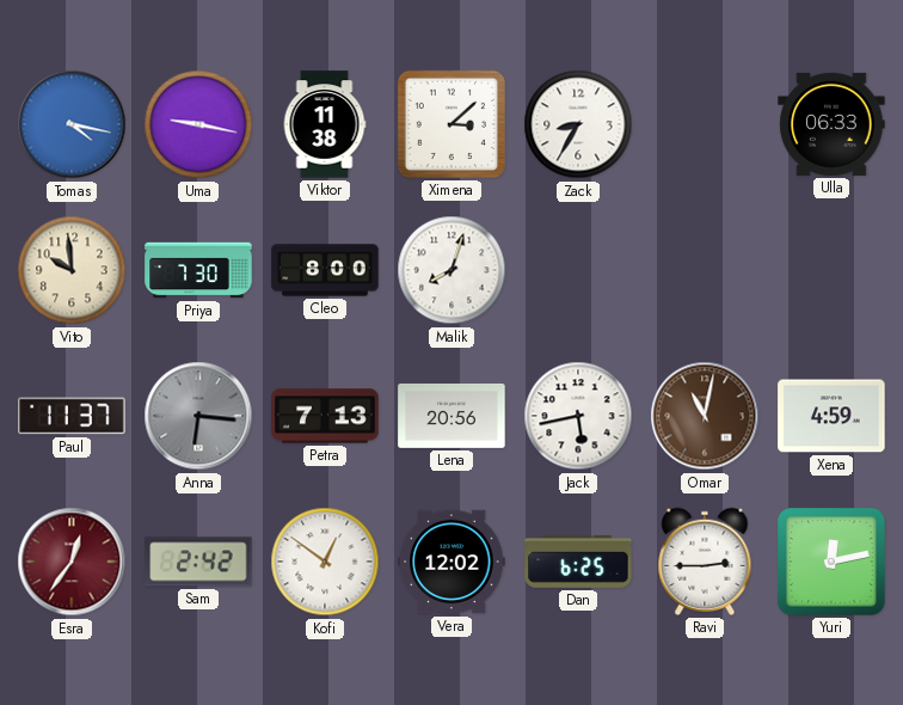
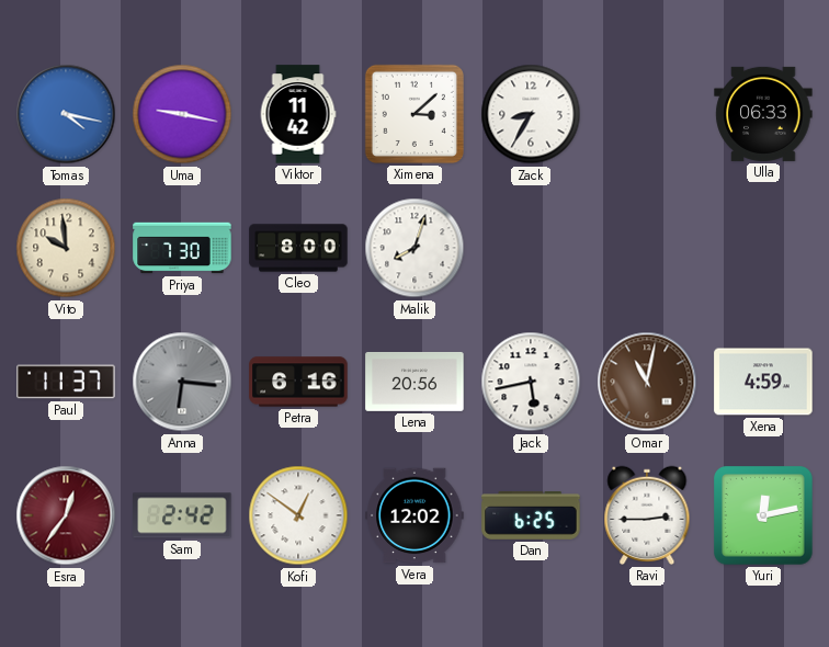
Viktor: 11:38 -> 11:42
Petra: 7:13 -> 6:16
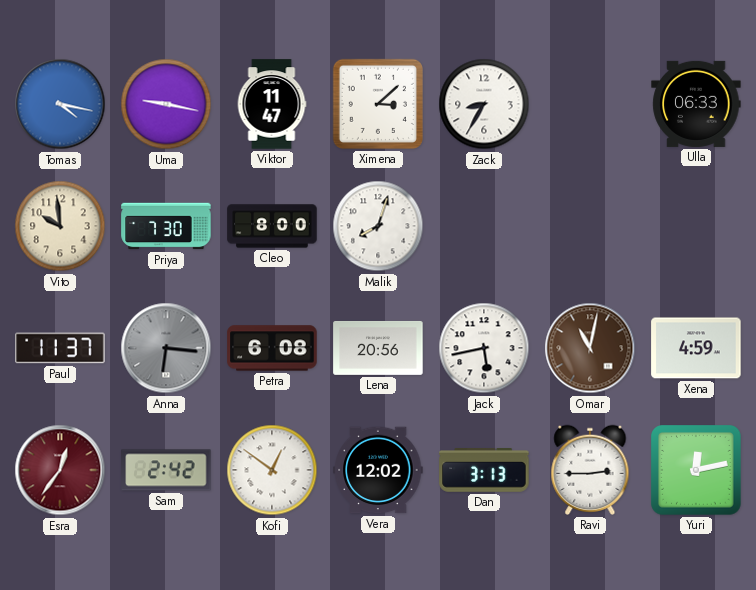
Viktor: 11:42 -> 11:47
Petra: 6:16 -> 6:08
Dan: 6:25 -> 3:13
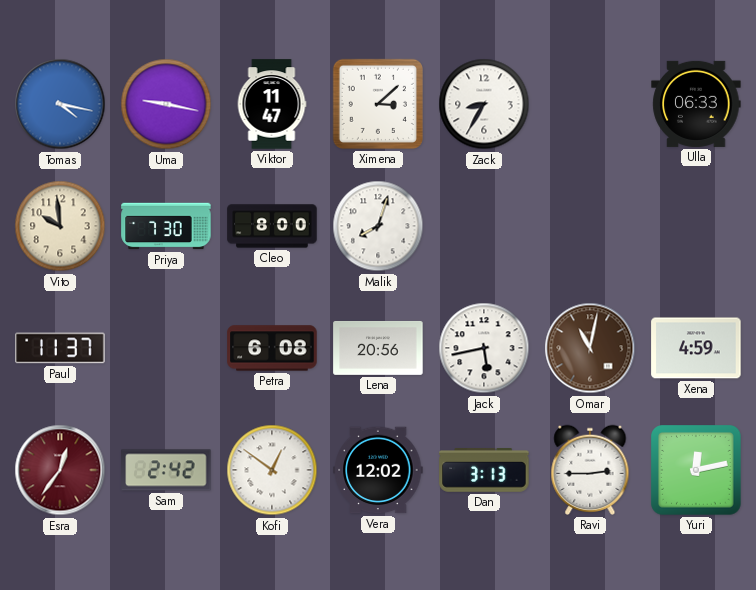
Anna: 6:16 -> none
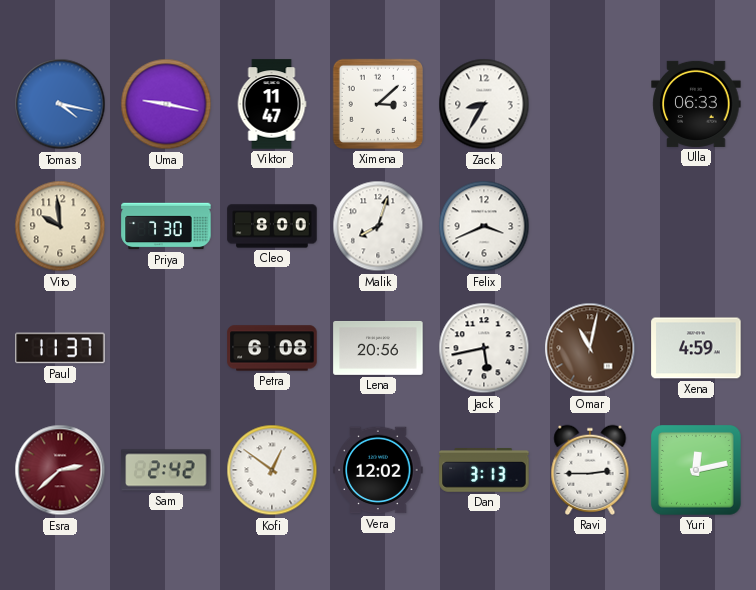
Felix: none -> 3:41
Esra: 12:36 -> 2:38
